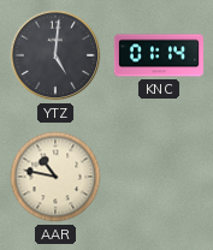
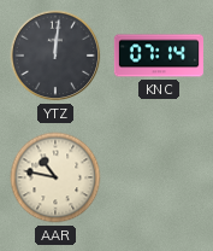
YTZ: 5:01 -> 12:01
KNC: 01:14 -> 07:14
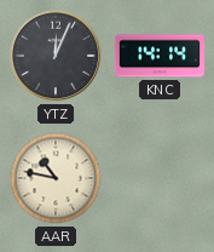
YTZ: 12:01 -> 12:04
KNC: 07:14 -> 14:14
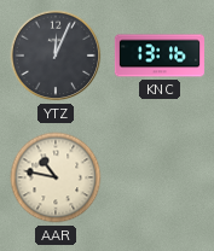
KNC: 14:14 -> 13:16
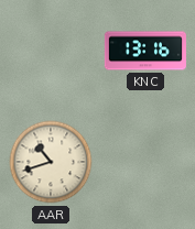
YTZ: 12:04 -> none
AAR: 10:47 -> 10:42
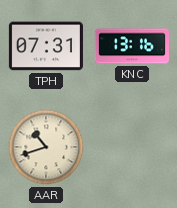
TPH: none -> 07:31
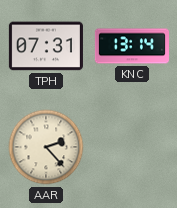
KNC: 13:16 -> 13:14
AAR: 10:42 -> 2:23
